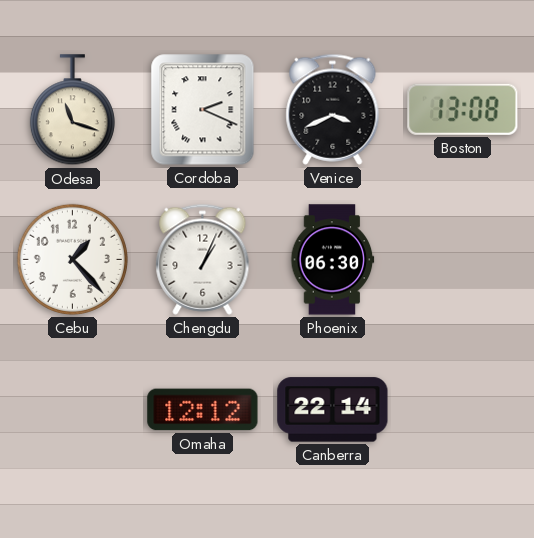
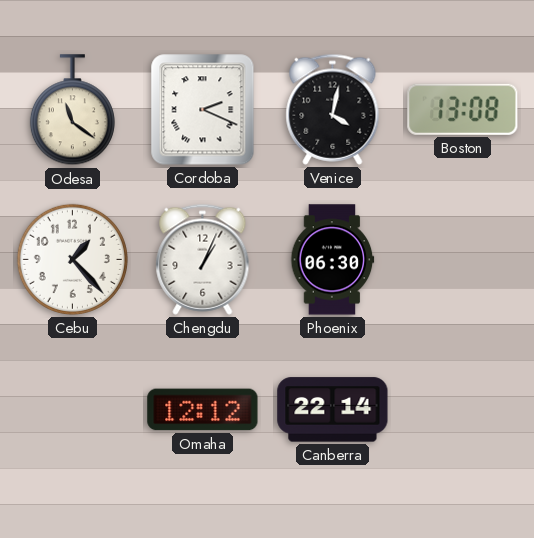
Odesa: 11:18 -> 11:21
Venice: 3:41 -> 4:02
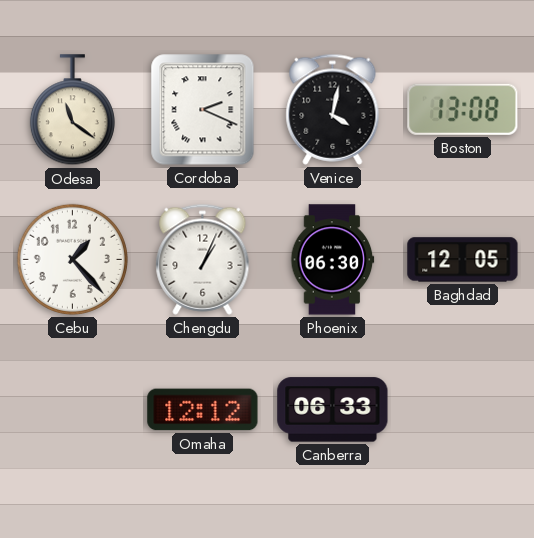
Baghdad: none -> 12:05
Canberra: 22:14 -> 06:33
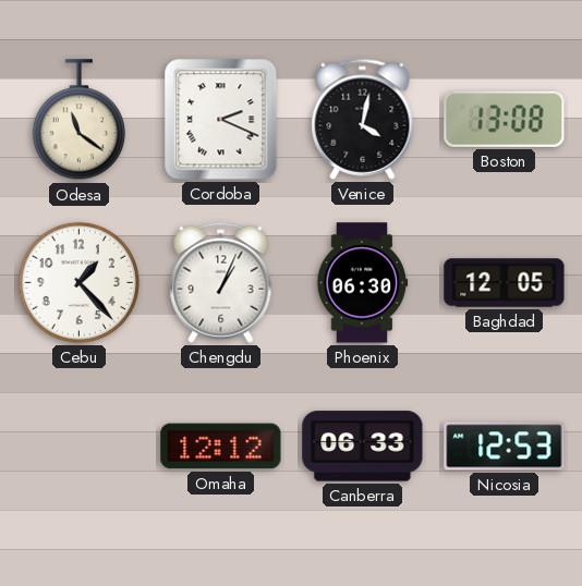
Nicosia: none -> 12:53
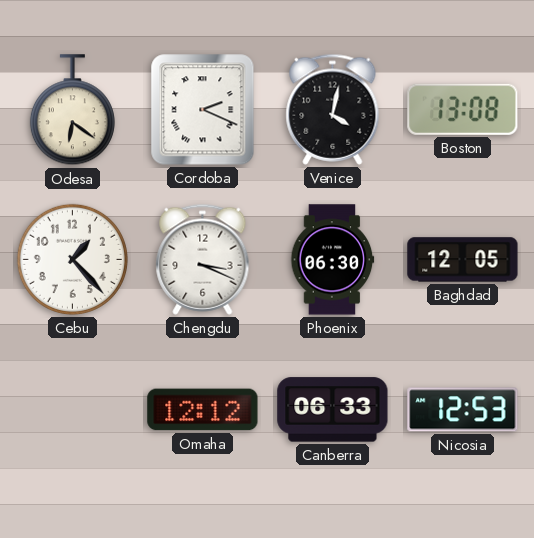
Odesa: 11:21 -> 6:21
Chengdu: 1:04 -> 3:19
